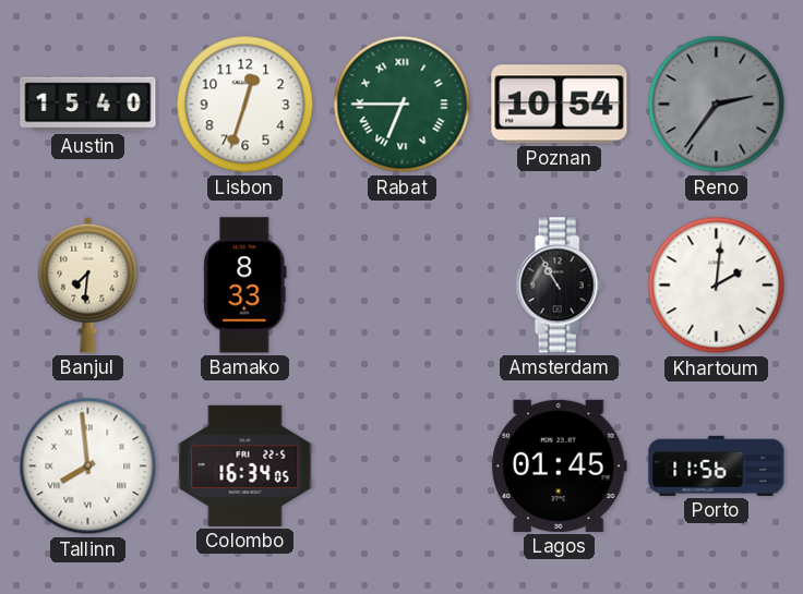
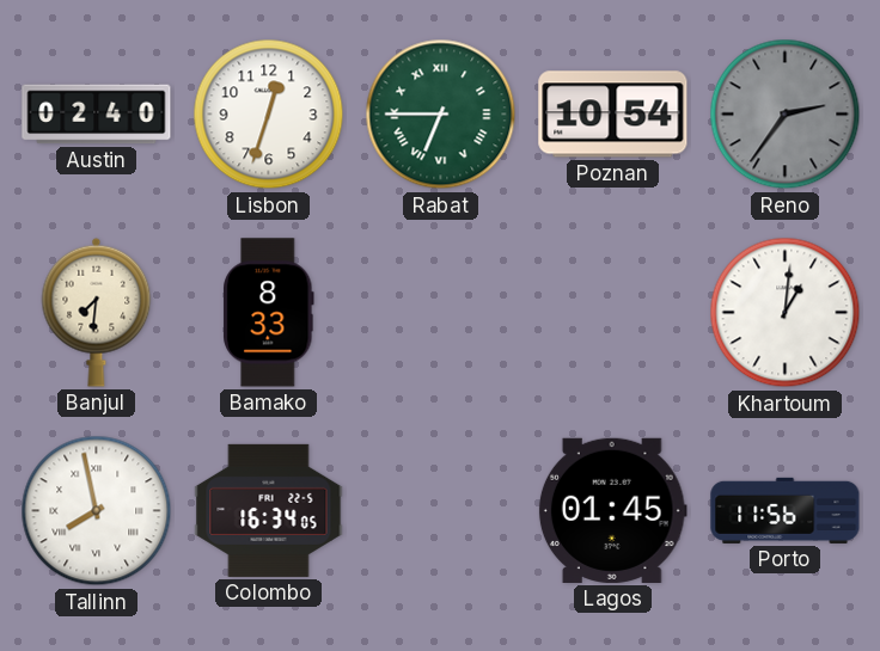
Austin: 15:40 -> 02:40
Amsterdam: 10:55 -> none
Khartoum: 2:01 -> 1:01
Tallinn: 7:59 -> 7:58
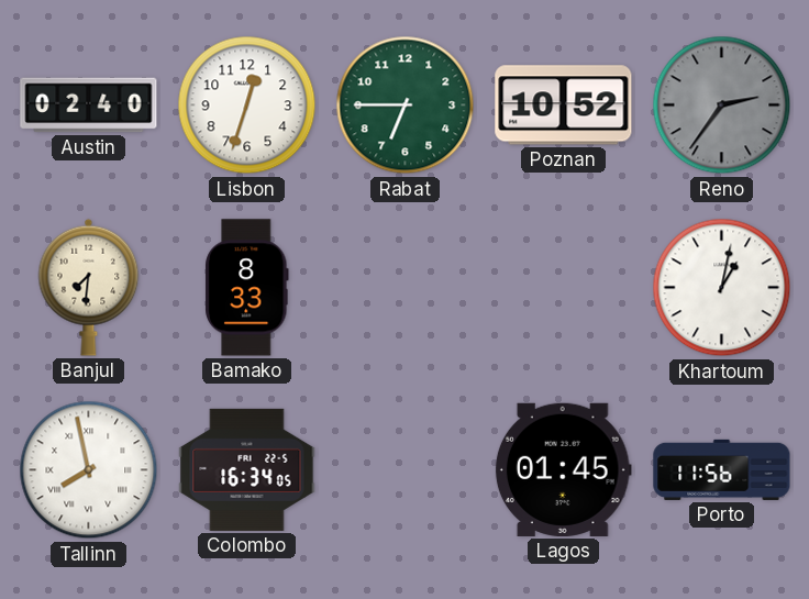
Rabat numerals: Roman -> Arabic
Poznan: 10:54 -> 10:52
Khartoum: 1:01 -> 1:02
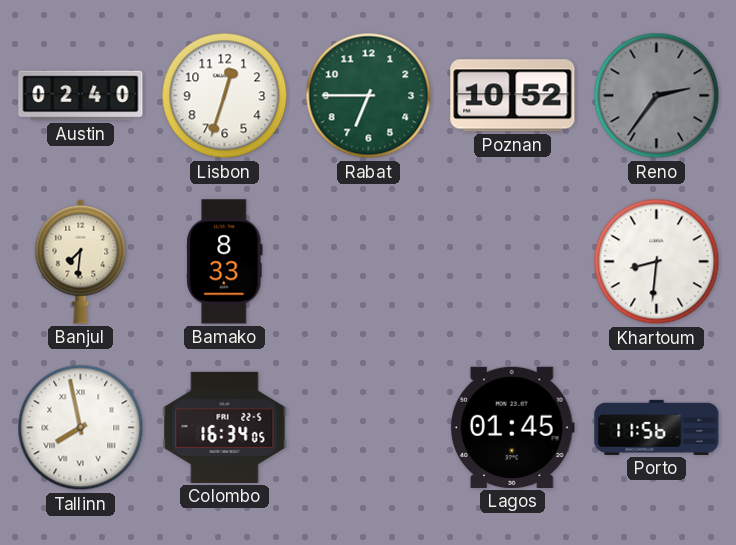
Khartoum: 1:02 -> 8:31
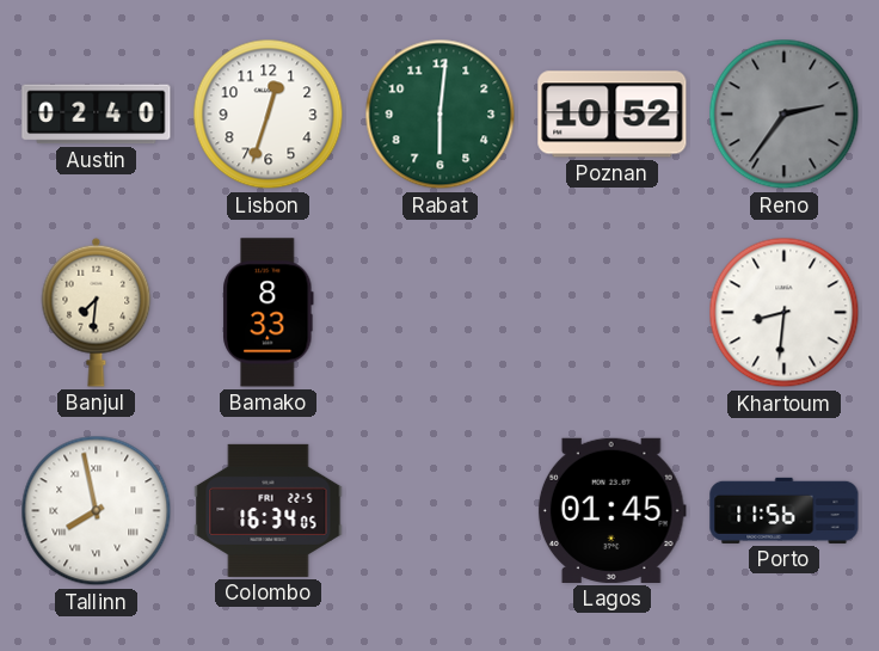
Rabat: 6:45 -> 6:01
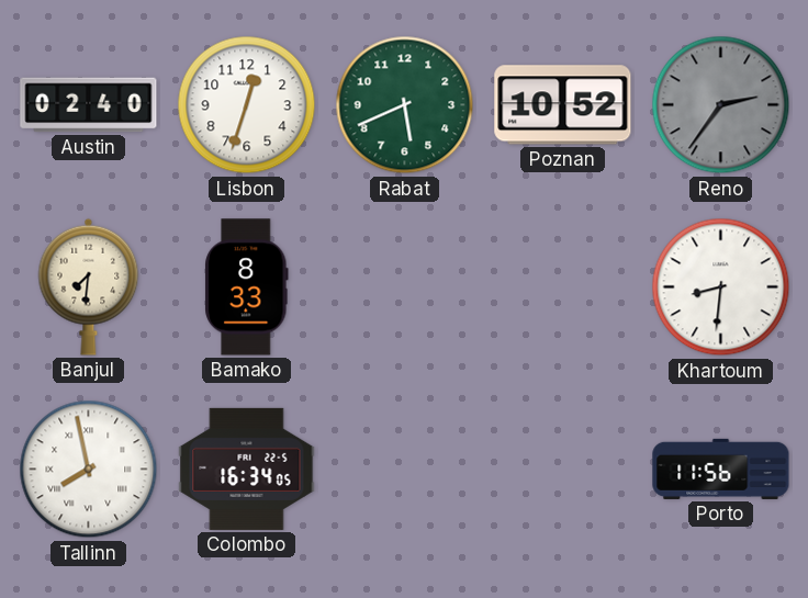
Rabat: 6:01 -> 5:41
Lagos: 01:45 -> none
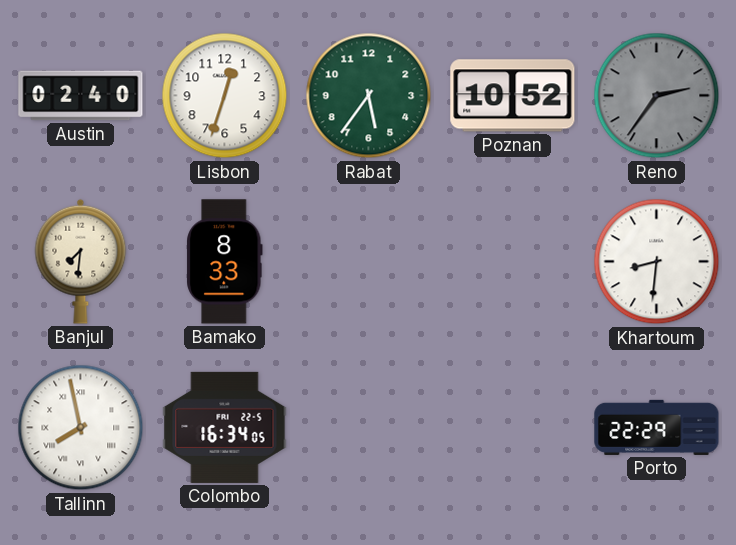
Rabat: 5:41 -> 5:36
Porto: 11:56 -> 22:29
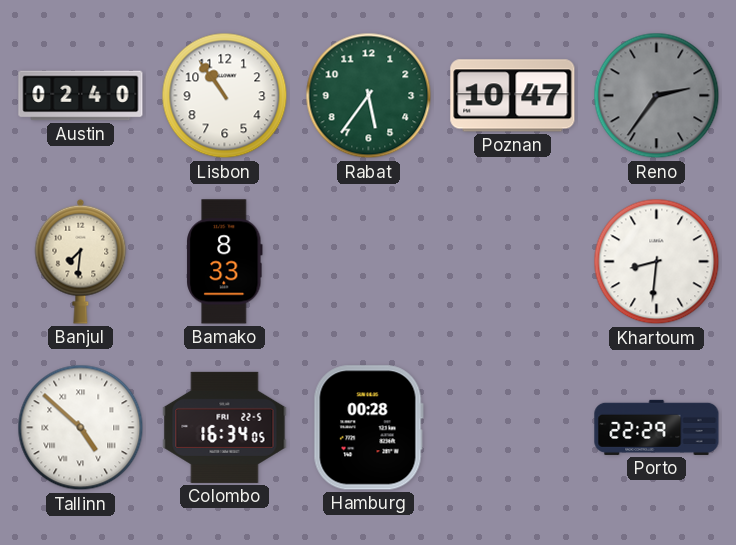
Lisbon: 12:33 -> 10:54
Poznan: 10:52 -> 10:47
Tallinn: 7:58 -> 4:52
Hamburg: none -> 00:28
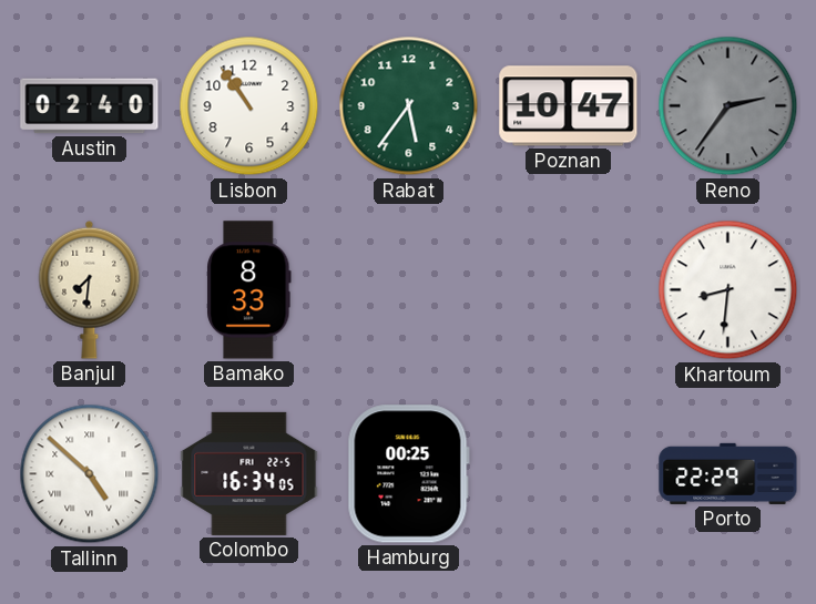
Hamburg: 00:28 -> 00:25
